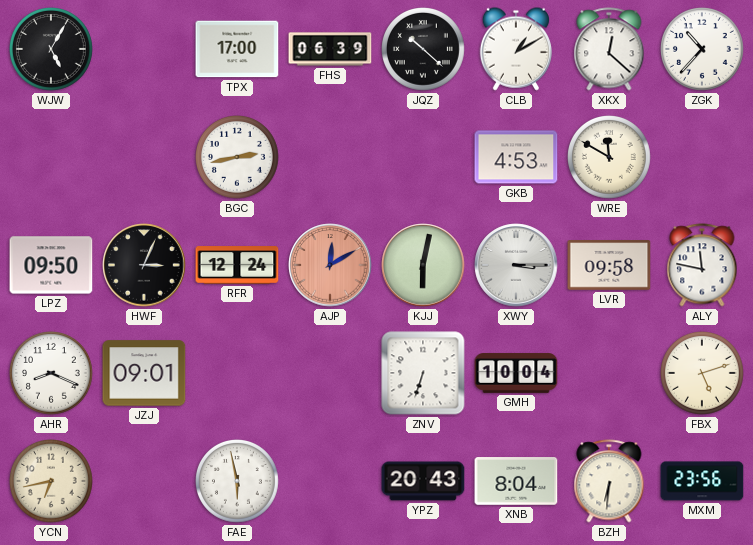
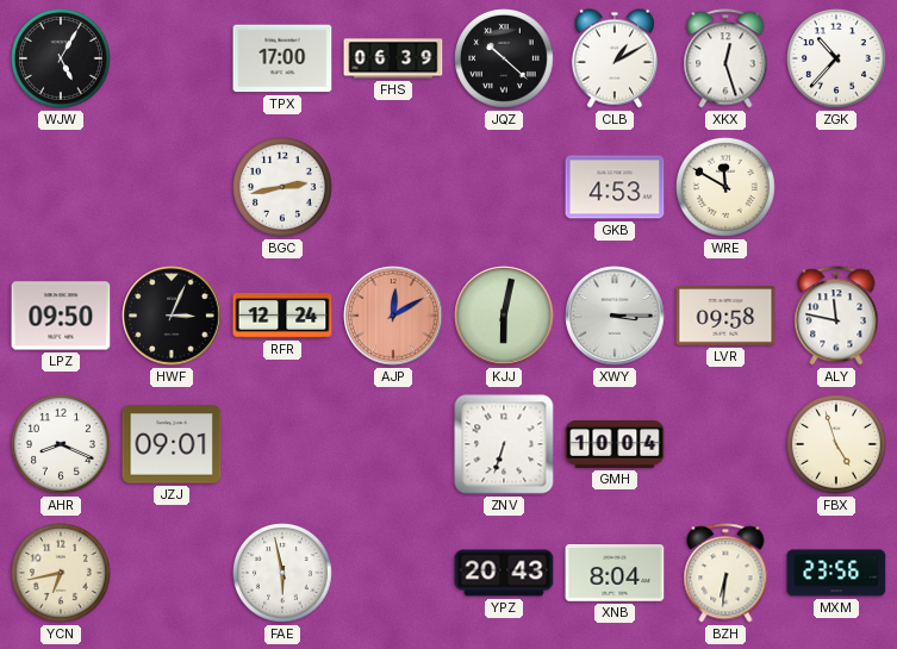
XKX: 12:22 -> 12:27
FBX: 5:12 -> 4:57
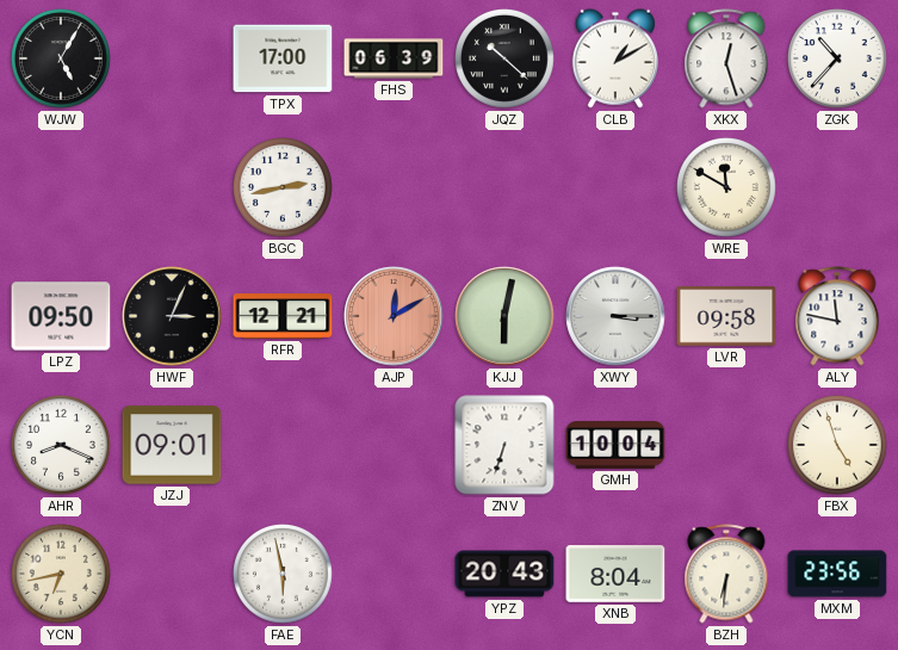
GKB: 4:53 -> none
RFR: 12:24 -> 12:21
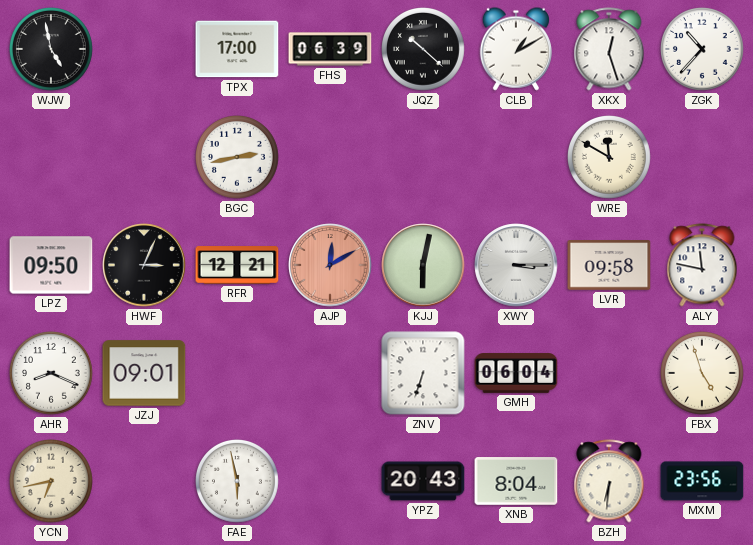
WJW: 5:05 -> 4:58
GMH: 10:04 -> 06:04
